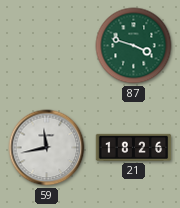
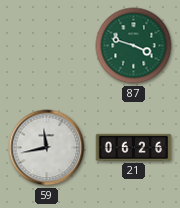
21: 18:26 -> 06:26
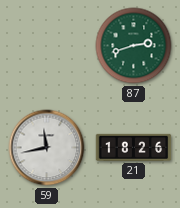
87: 3:48 -> 2:42
21: 06:26 -> 18:26
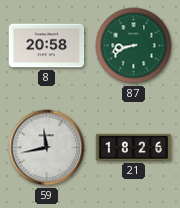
8: none -> 20:58
87: 2:42 -> 8:42
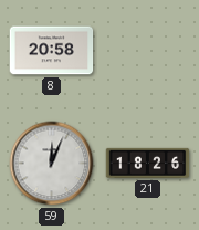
87: 8:42 -> none
59: 11:43 -> 12:04
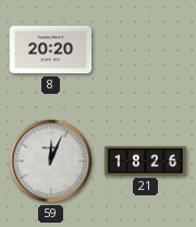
8: 20:58 -> 20:20
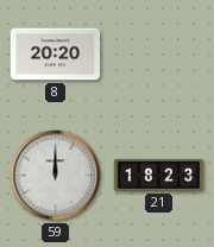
59: 12:04 -> 12:00
21: 18:26 -> 18:23
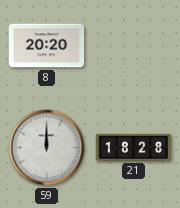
21: 18:23 -> 18:28
